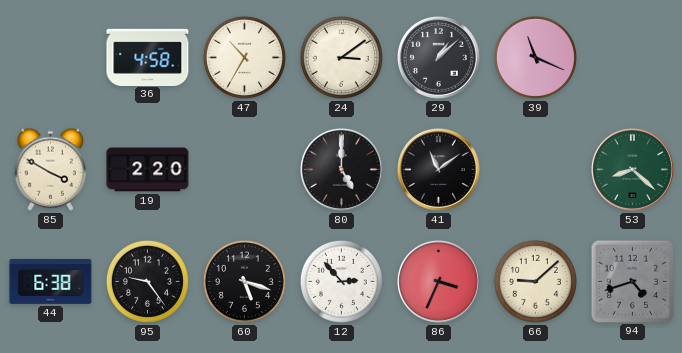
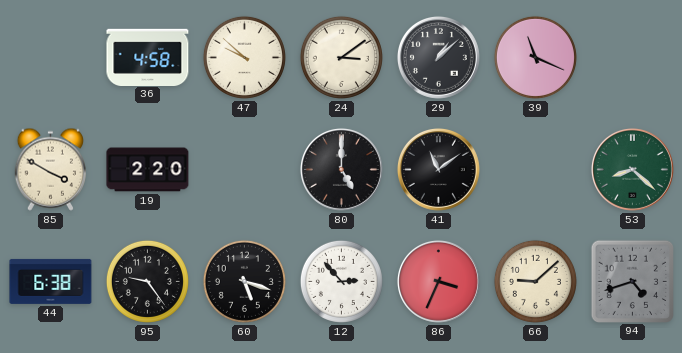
47: 10:35 -> 9:52
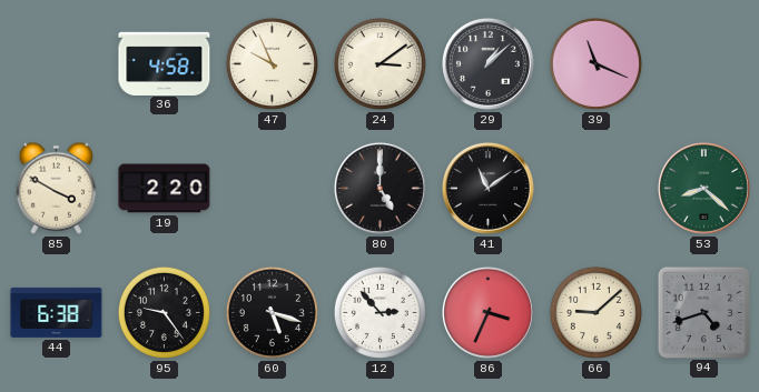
47: 9:52 -> 9:56
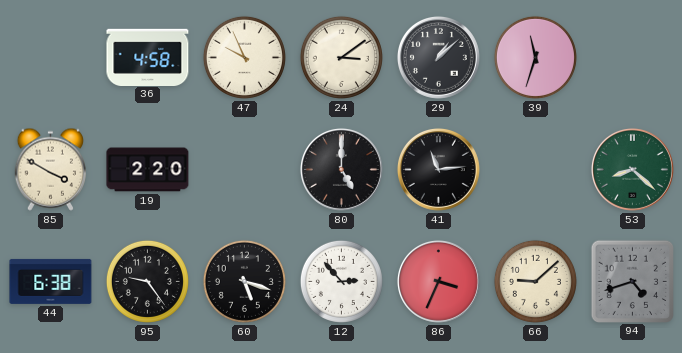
39: 11:19 -> 11:33
41: 11:09 -> 11:14
